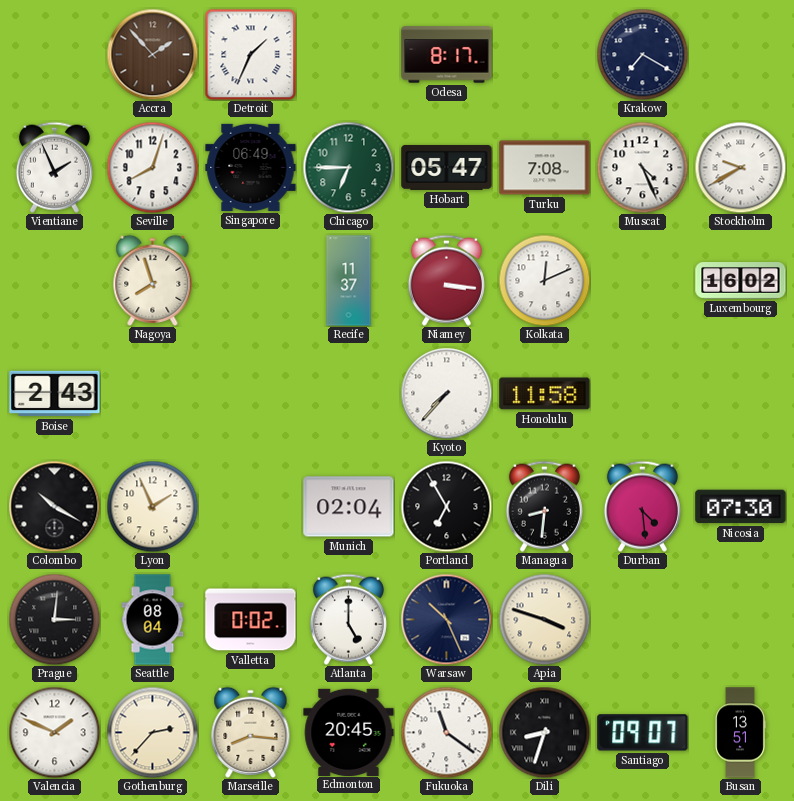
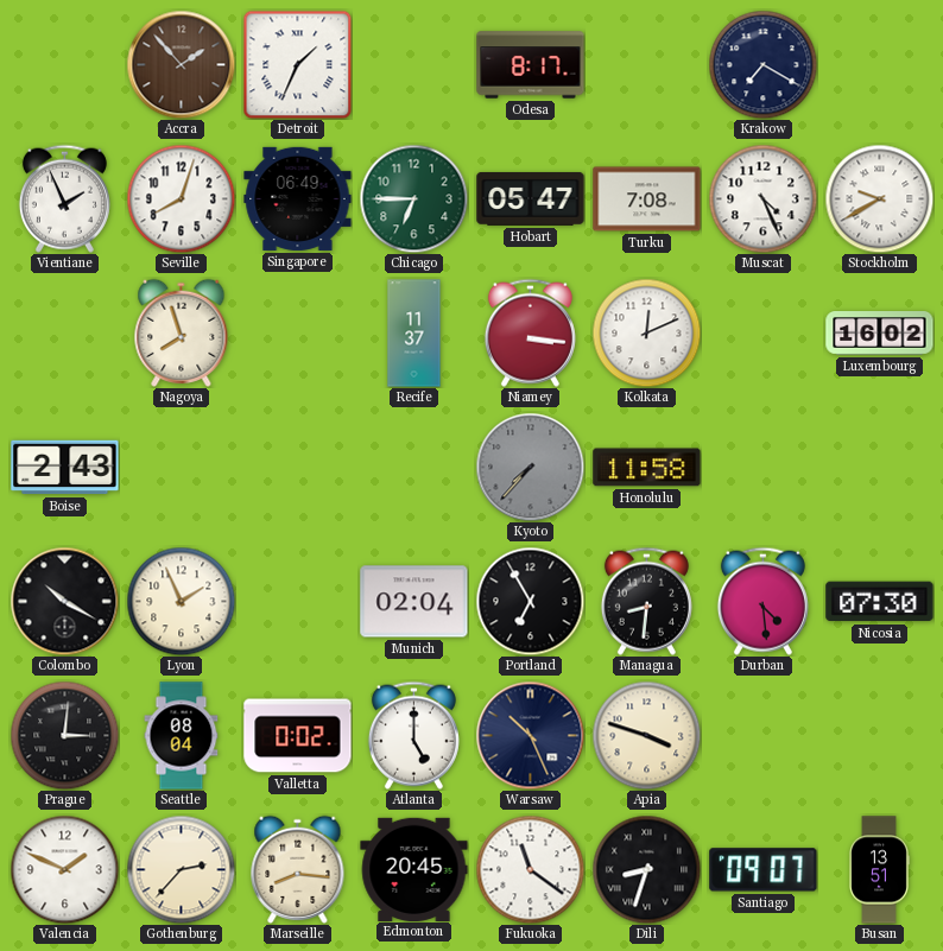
Kyoto dial: white -> grey
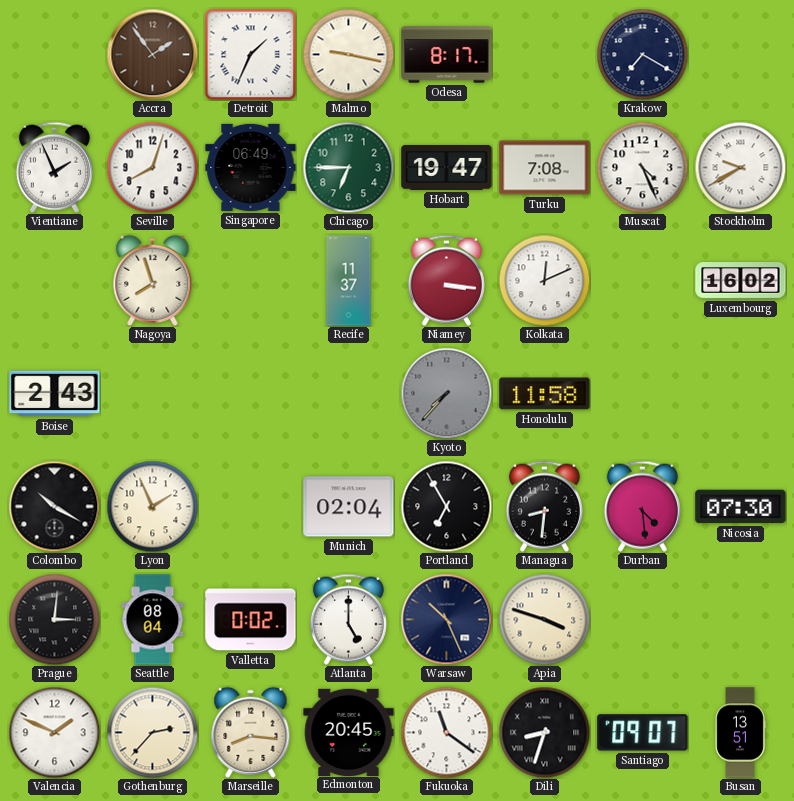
Accra: 1:53 -> 1:54
Malmo: none -> 9:17
Hobart: 05:47 -> 19:47
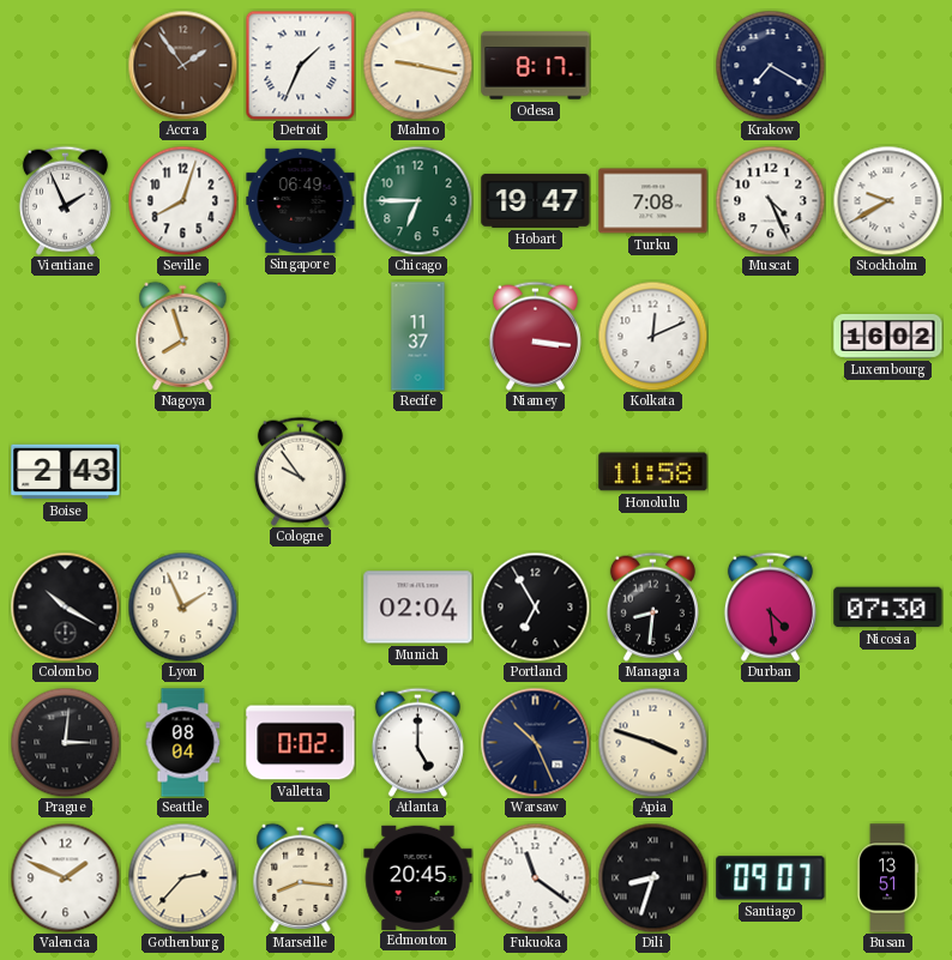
Cologne: none -> 9:54
Kyoto: 7:37 -> none
